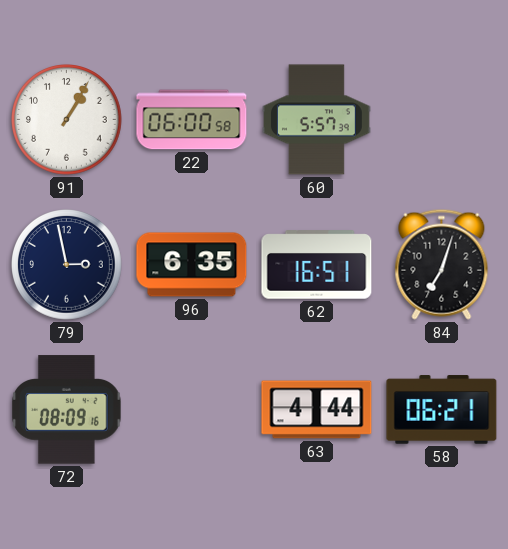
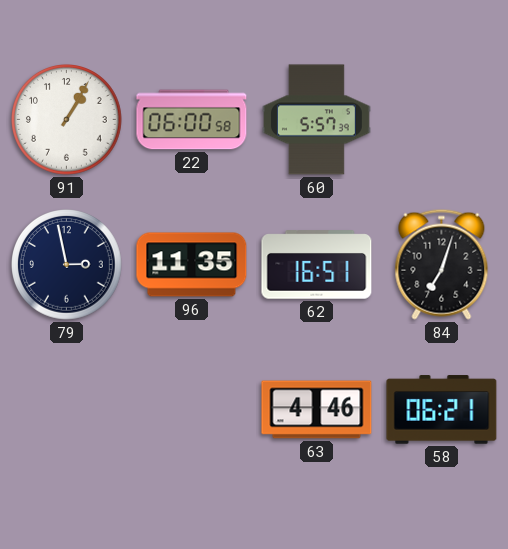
96: 6:35 -> 11:35
72: 08:09 -> none
63: 4:44 -> 4:46
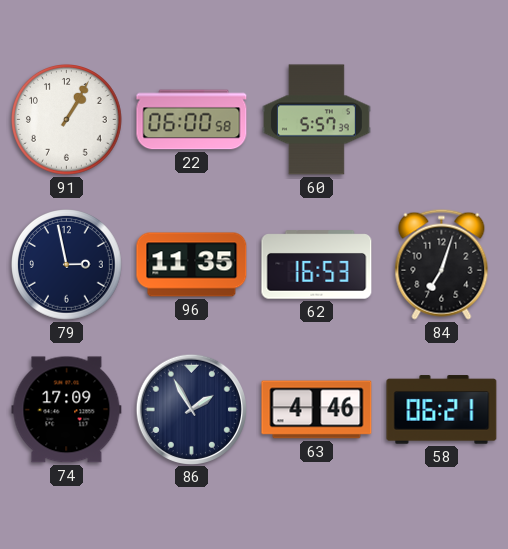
62: 16:51 -> 16:53
74: none -> 17:09
86: none -> 1:55
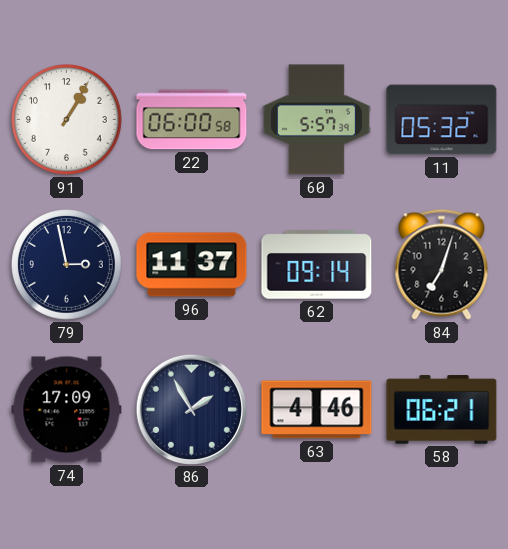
11: none -> 05:32
96: 11:35 -> 11:37
62: 16:53 -> 09:14
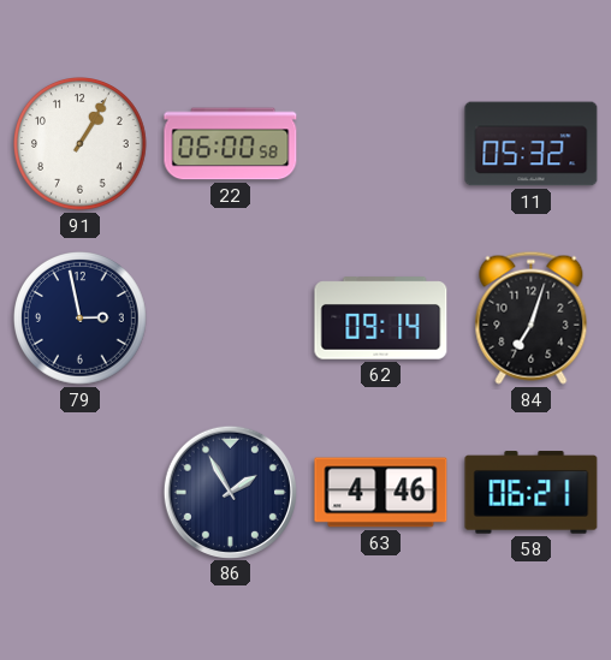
60: 5:57 -> none
96: 11:37 -> none
74: 17:09 -> none
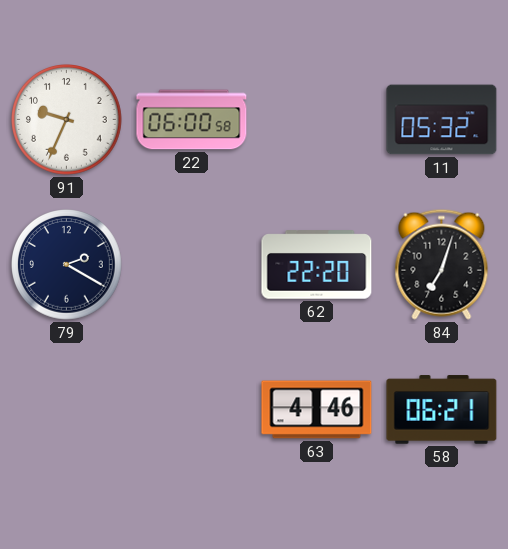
91: 1:05 -> 9:34
79: 2:58 -> 2:20
62: 09:14 -> 22:20
86: 1:55 -> none
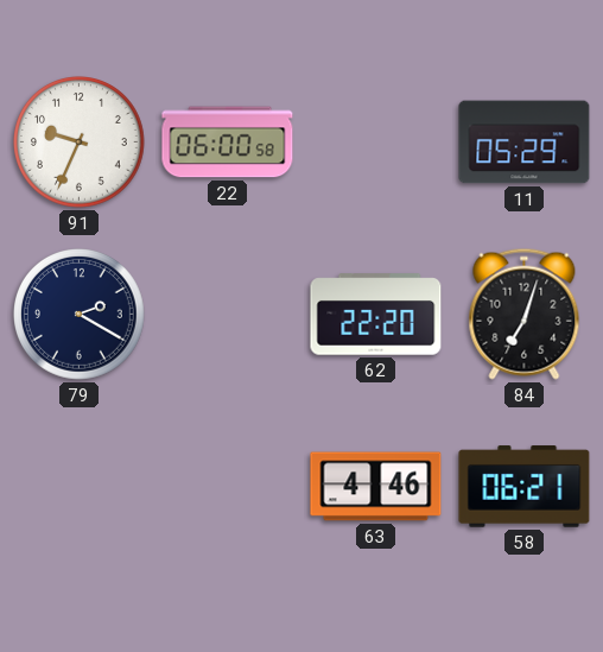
11: 05:32 -> 05:29
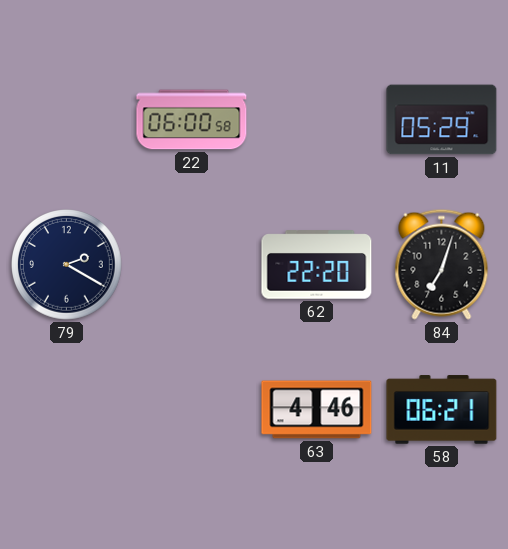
91: 9:34 -> none
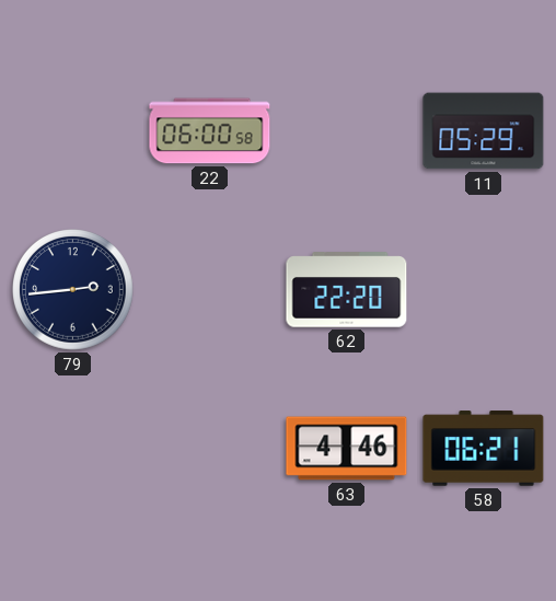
79: 2:20 -> 2:44
84: 7:03 -> none
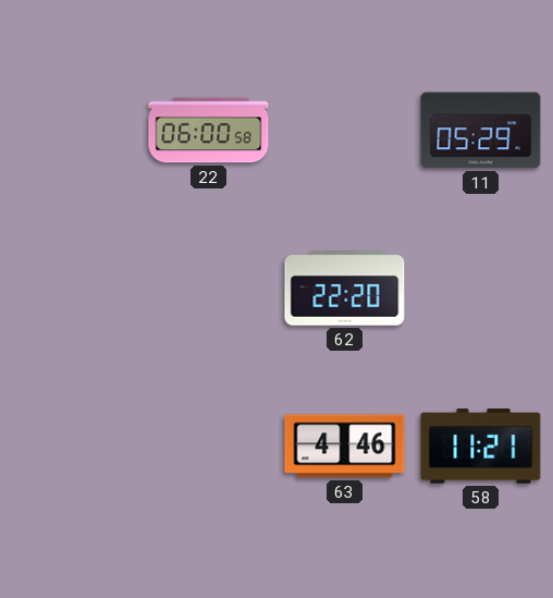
79: 2:44 -> none
58: 06:21 -> 11:21
